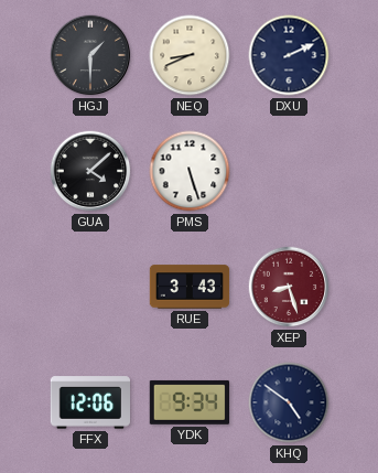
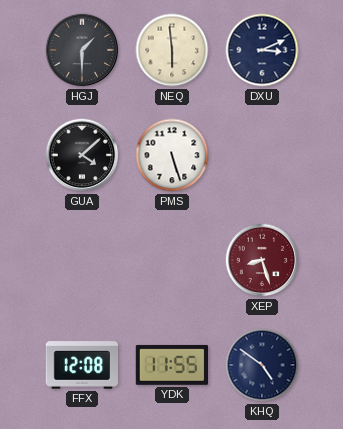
NEQ: 8:41 -> 5:59
DXU: 2:11 -> 3:11
RUE: 3:43 -> none
FFX: 12:06 -> 12:08
YDK: 9:34 -> 11:55
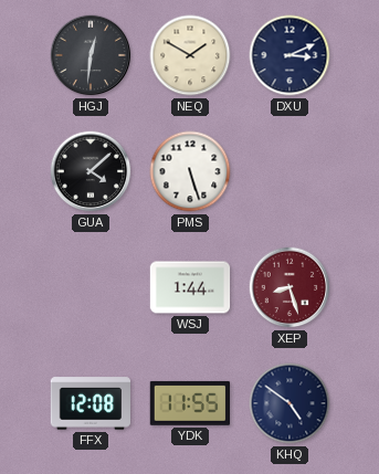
HGJ: 1:30 -> 12:31
NEQ: 5:59 -> 1:50
WSJ: none -> 1:44
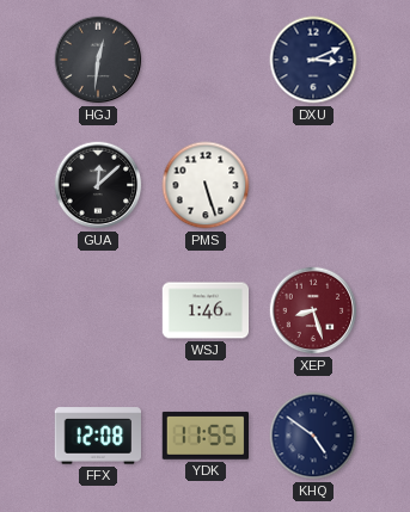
NEQ: 1:50 -> none
GUA: 4:08 -> 12:08
WSJ: 1:44 -> 1:46
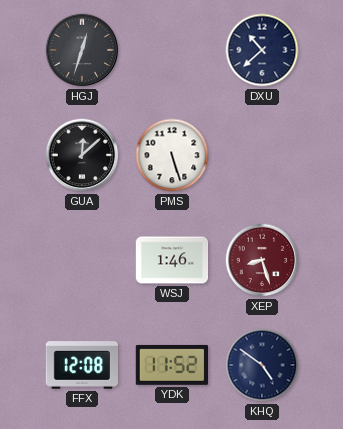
HGJ: 12:31 -> 12:33
DXU: 3:11 -> 10:38
YDK: 11:55 -> 11:52
